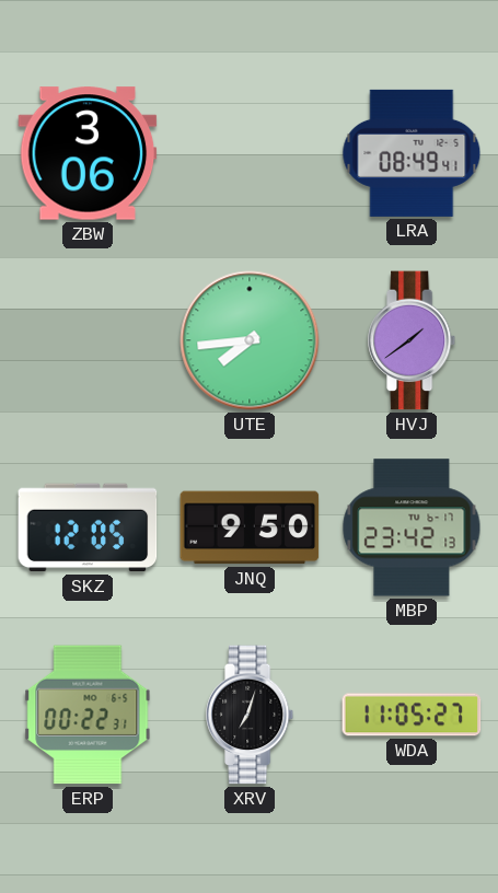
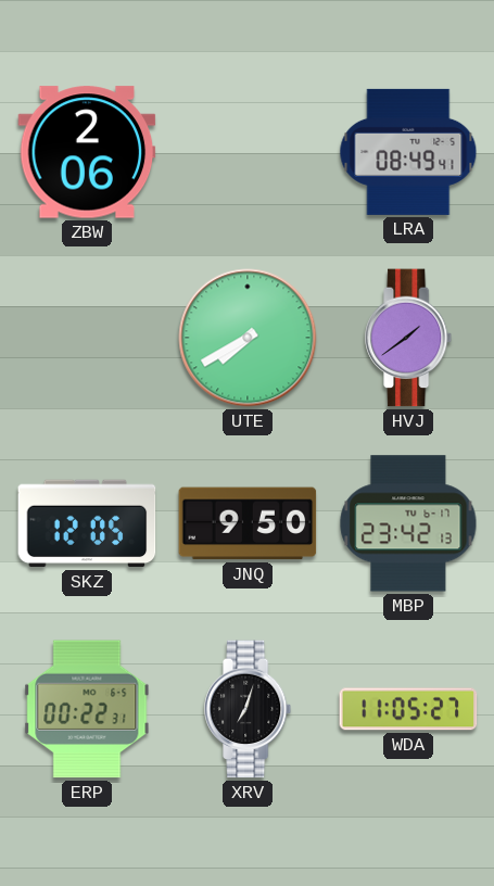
ZBW: 3:06 -> 2:06
UTE: 7:44 -> 7:40
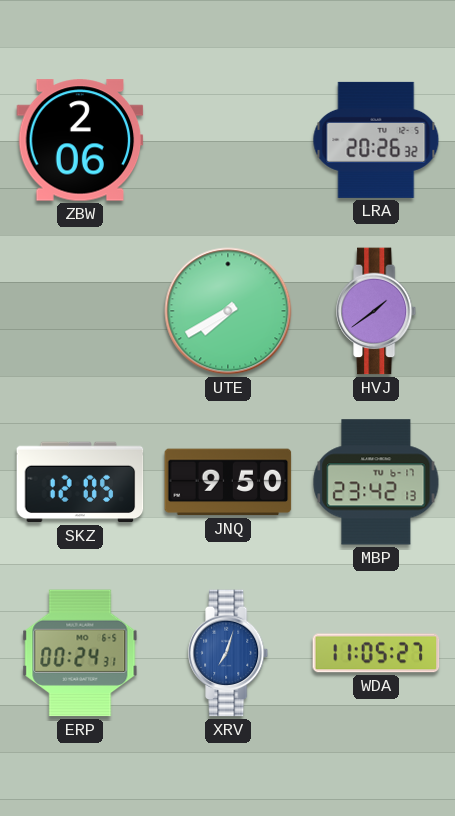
LRA: 08:49 -> 20:26
ERP: 00:22 -> 00:24
XRV dial: black -> blue
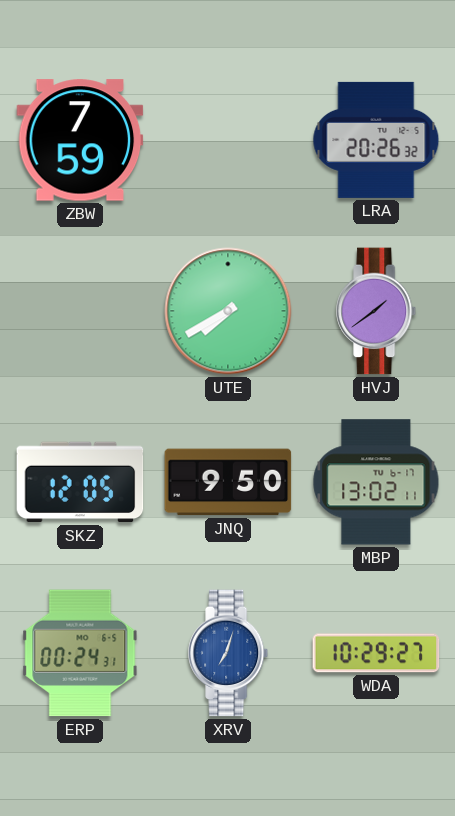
ZBW: 2:06 -> 7:59
MBP: 23:42 -> 13:02
WDA: 11:05 -> 10:29
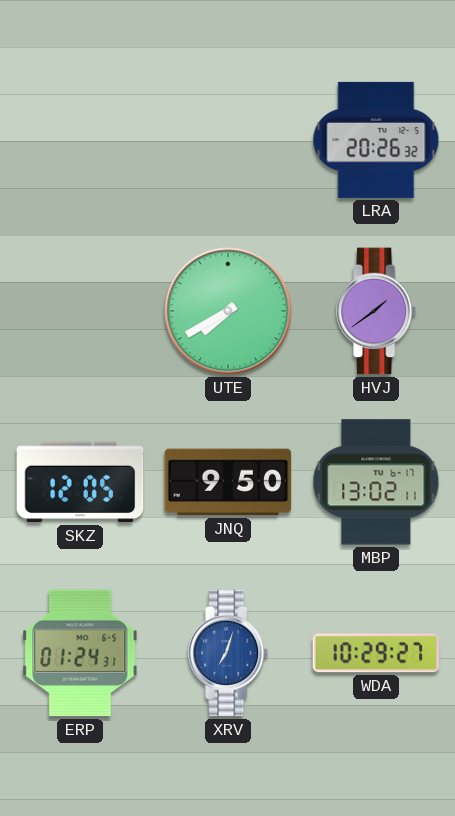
ZBW: 7:59 -> none
ERP: 00:24 -> 01:24
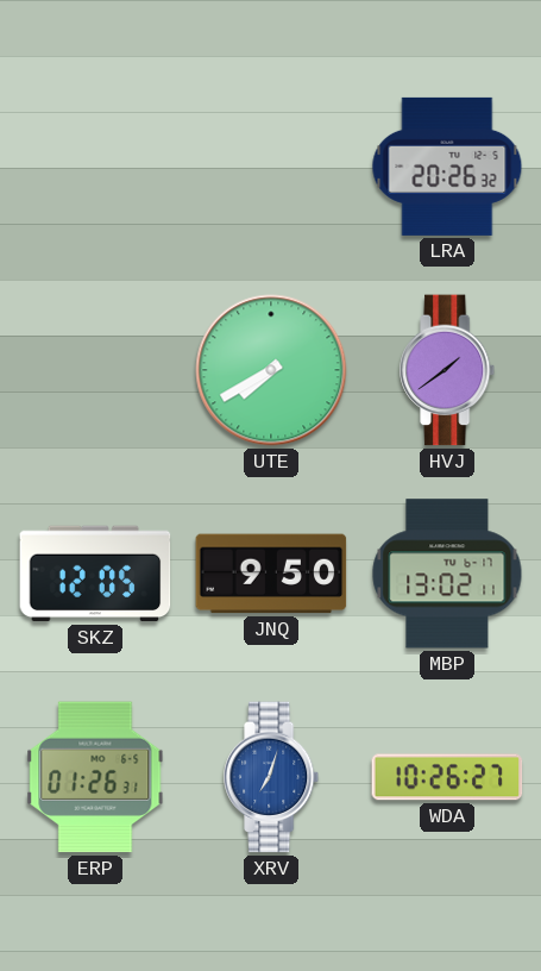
ERP: 01:24 -> 01:26
WDA: 10:29 -> 10:26
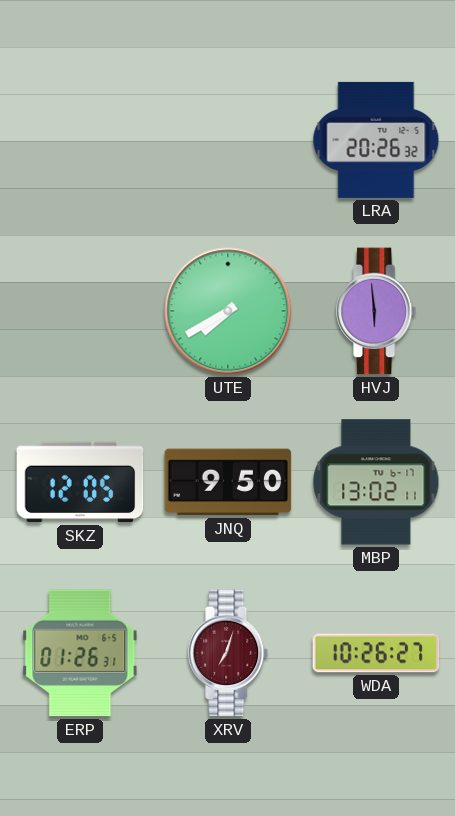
HVJ: 1:39 -> 5:59
XRV dial: blue -> burgundy
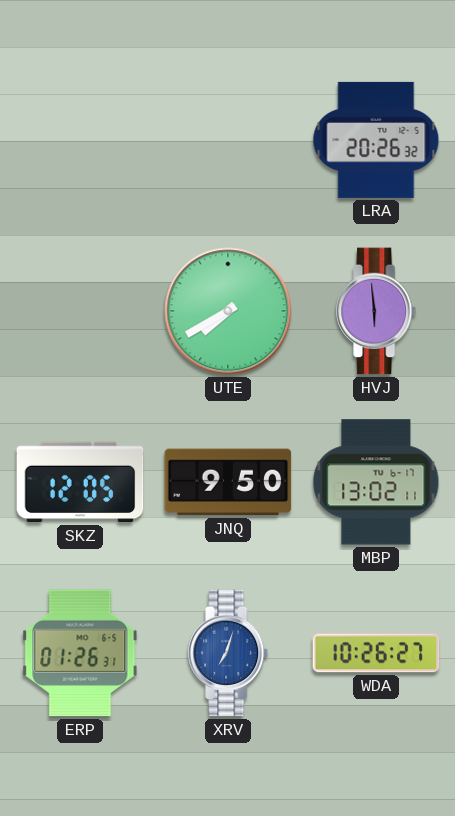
XRV dial: burgundy -> blue
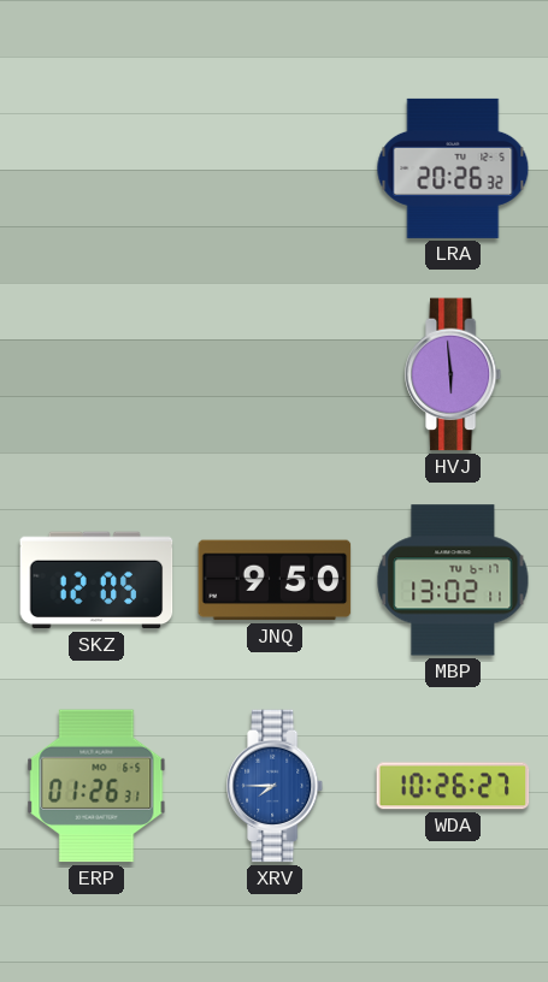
UTE: 7:40 -> none
XRV: 7:03 -> 7:45
